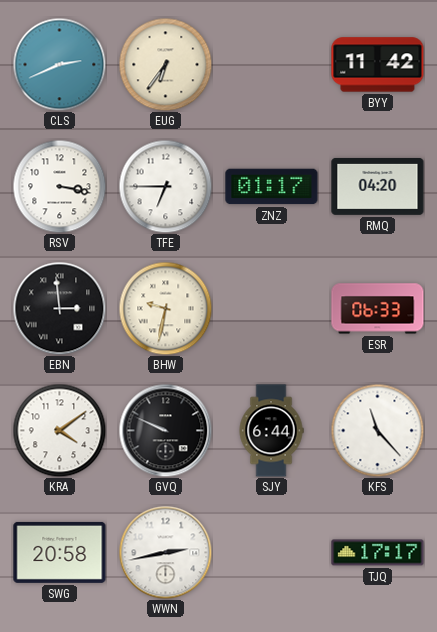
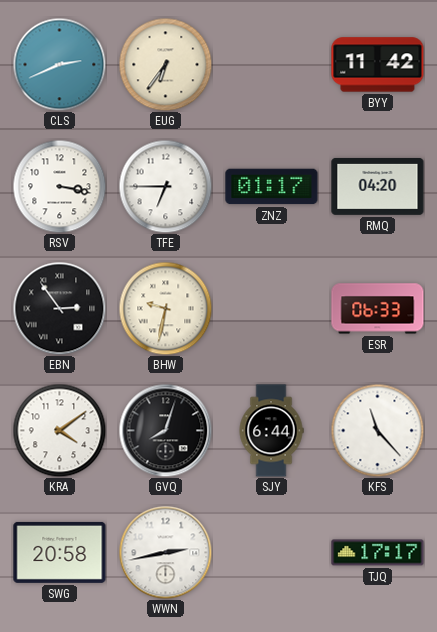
EBN: 2:59 -> 2:54
GVQ: 9:49 -> 8:03
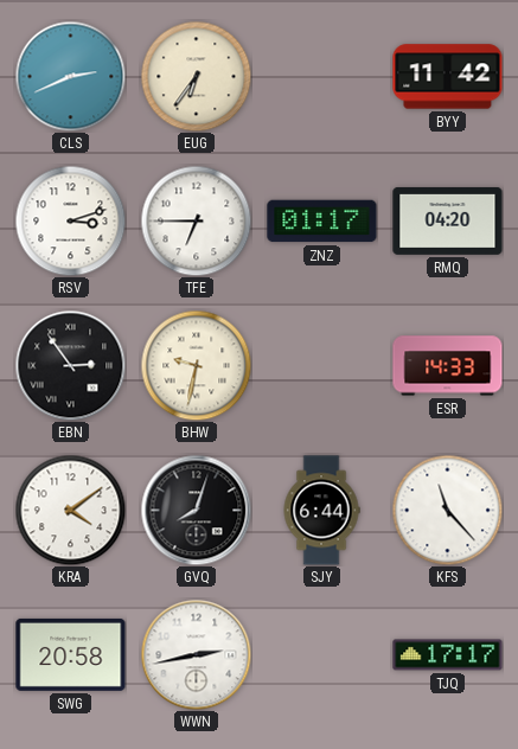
RSV: 3:17 -> 3:12
ESR: 06:33 -> 14:33
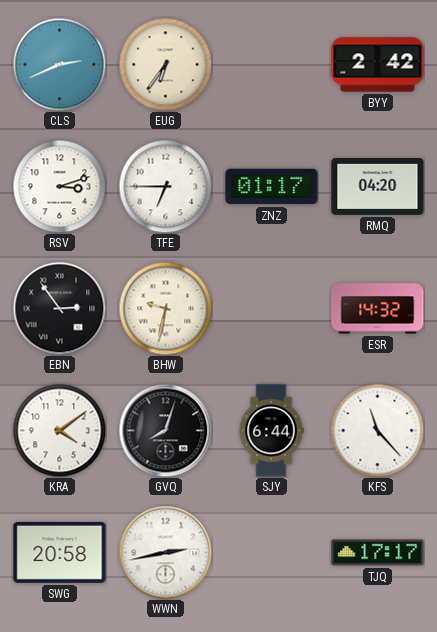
BYY: 11:42 -> 2:42
ESR: 14:33 -> 14:32
